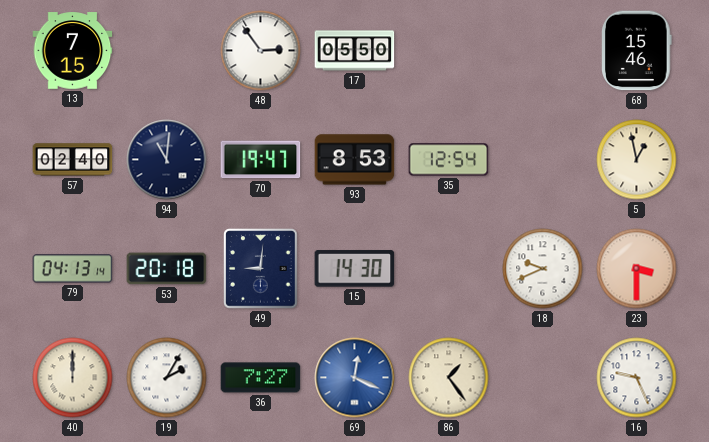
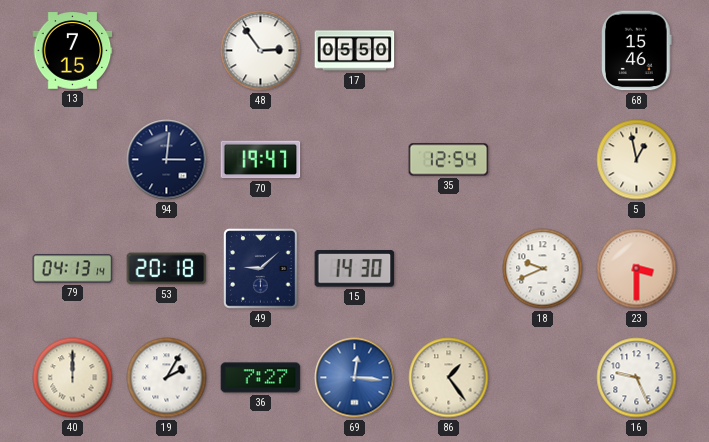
57: 02:40 -> none
94: 11:01 -> 3:01
93: 8:53 -> none
49: 9:01 -> 9:08
69: 12:19 -> 12:16
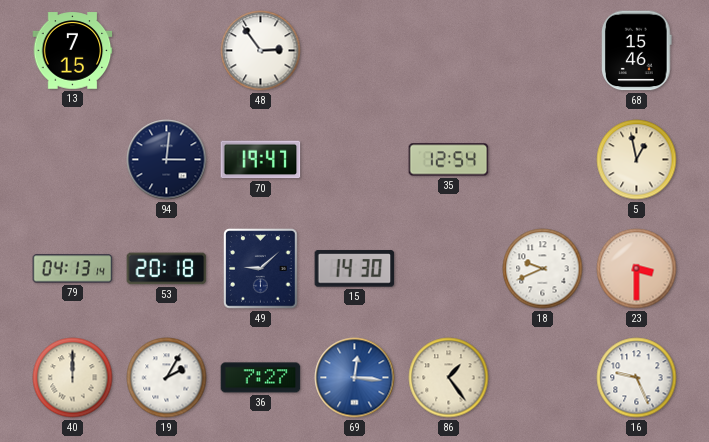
17: 05:50 -> none
